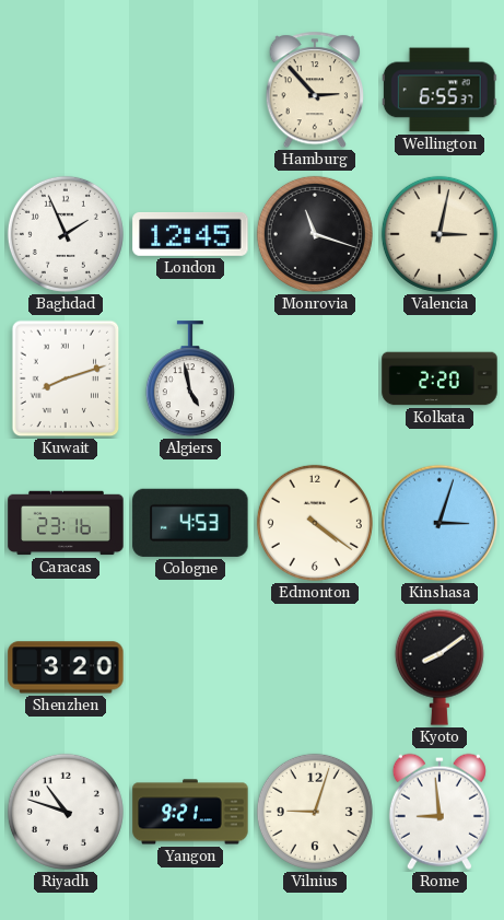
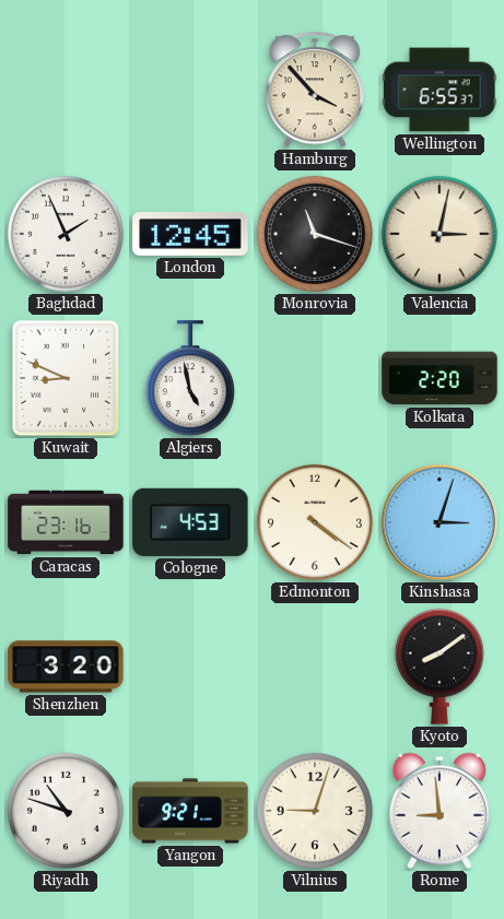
Hamburg: 2:53 -> 3:53
Kuwait: 8:12 -> 8:49
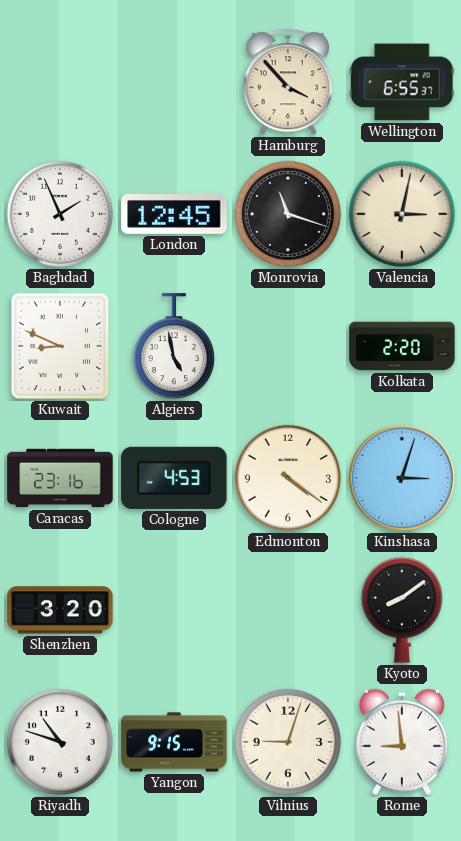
Yangon: 9:21 -> 9:15
